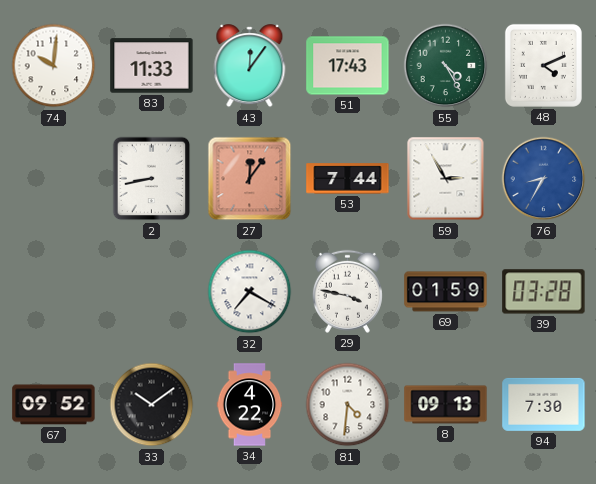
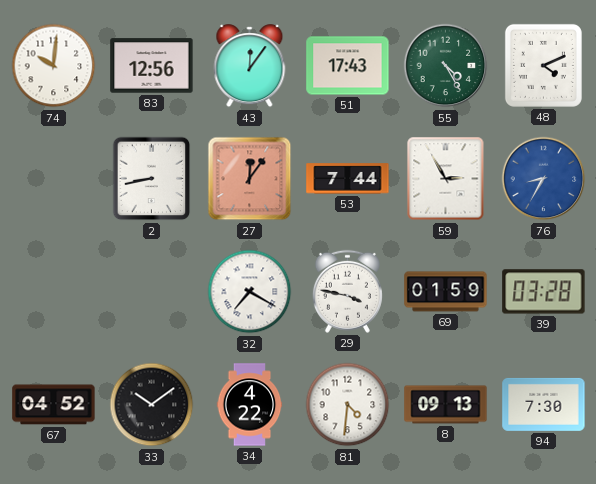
83: 11:33 -> 12:56
67: 09:52 -> 04:52
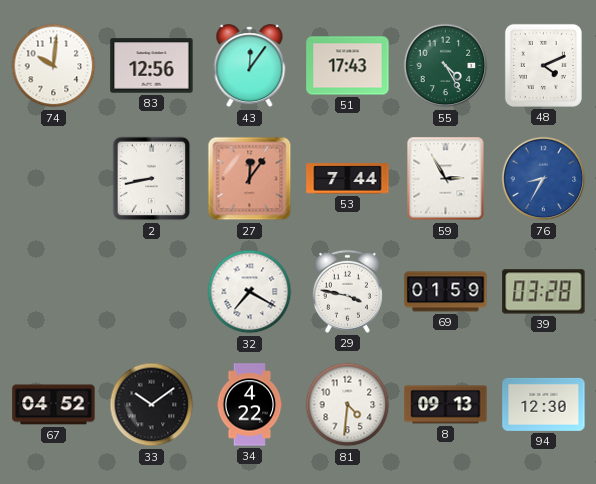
94: 7:30 -> 12:30
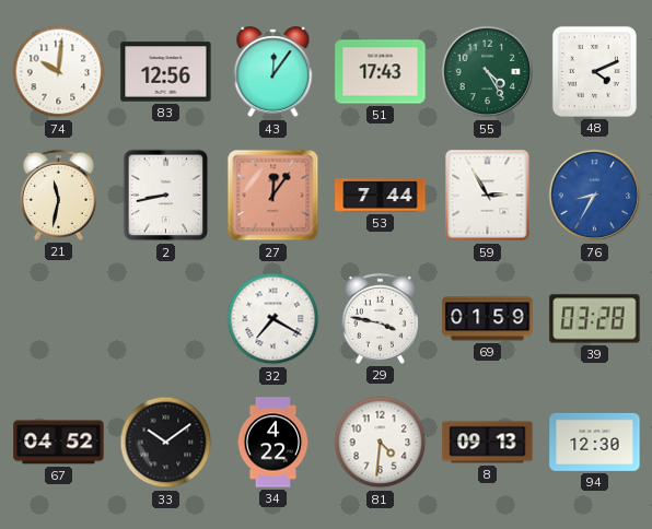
21: none -> 11:32
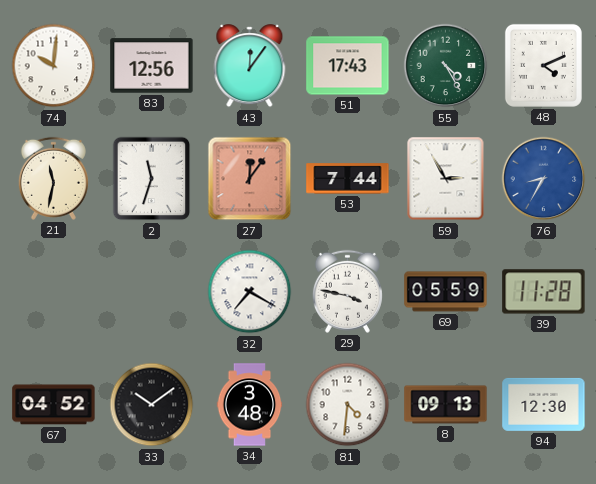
2: 8:43 -> 11:33
69: 01:59 -> 05:59
39: 03:28 -> 11:28
34: 4:22 -> 3:48
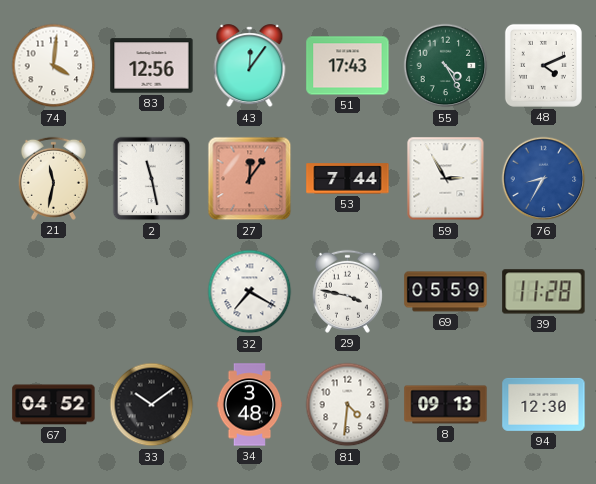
74: 10:01 -> 4:01
2: 11:33 -> 11:28
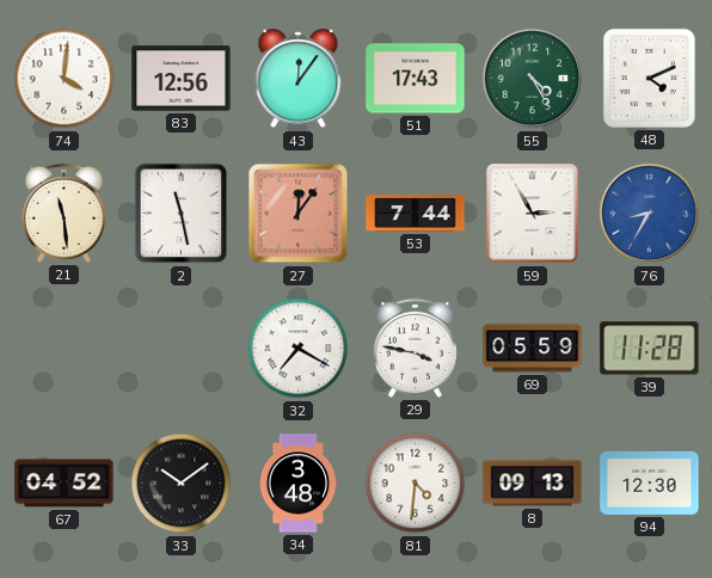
21: 11:32 -> 11:29
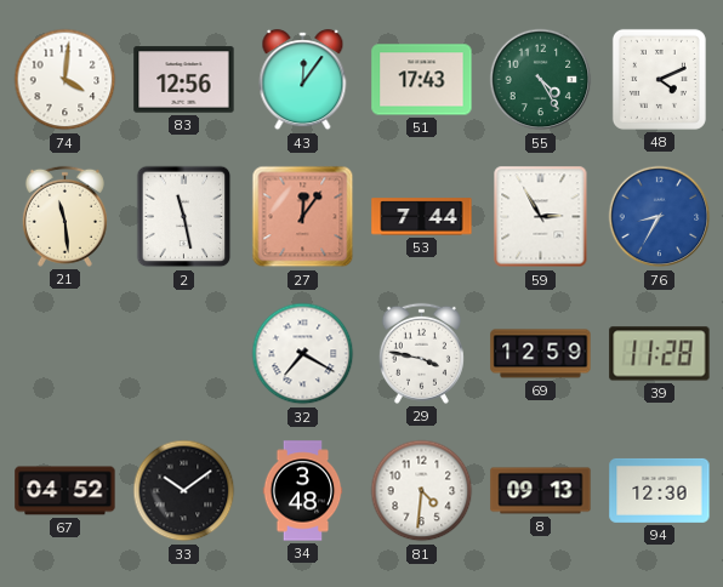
69: 05:59 -> 12:59
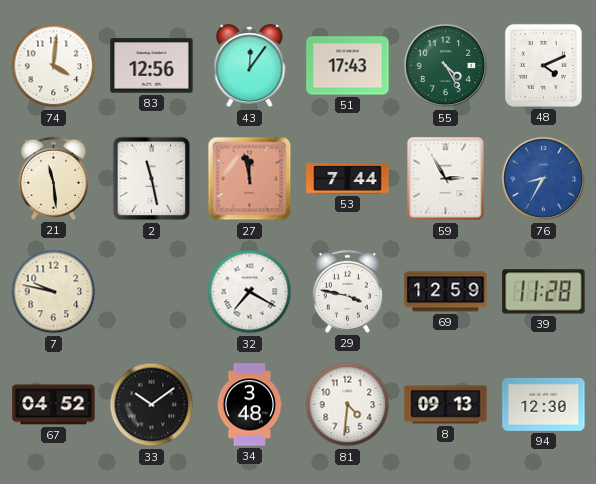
27: 12:06 -> 11:58
7: none -> 9:47
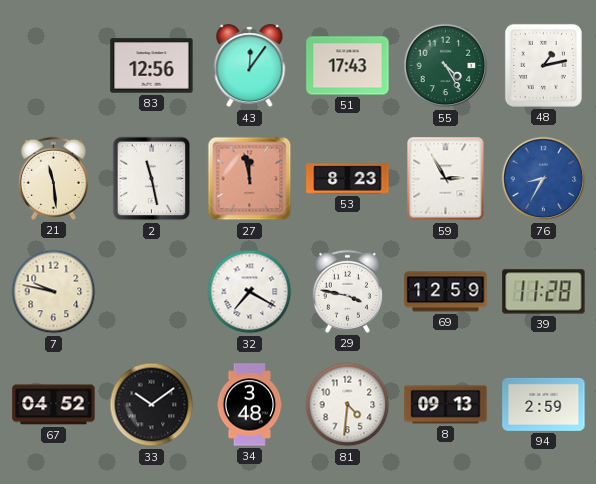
74: 4:01 -> none
48: 4:11 -> 1:13
53: 7:44 -> 8:23
94: 12:30 -> 2:59
